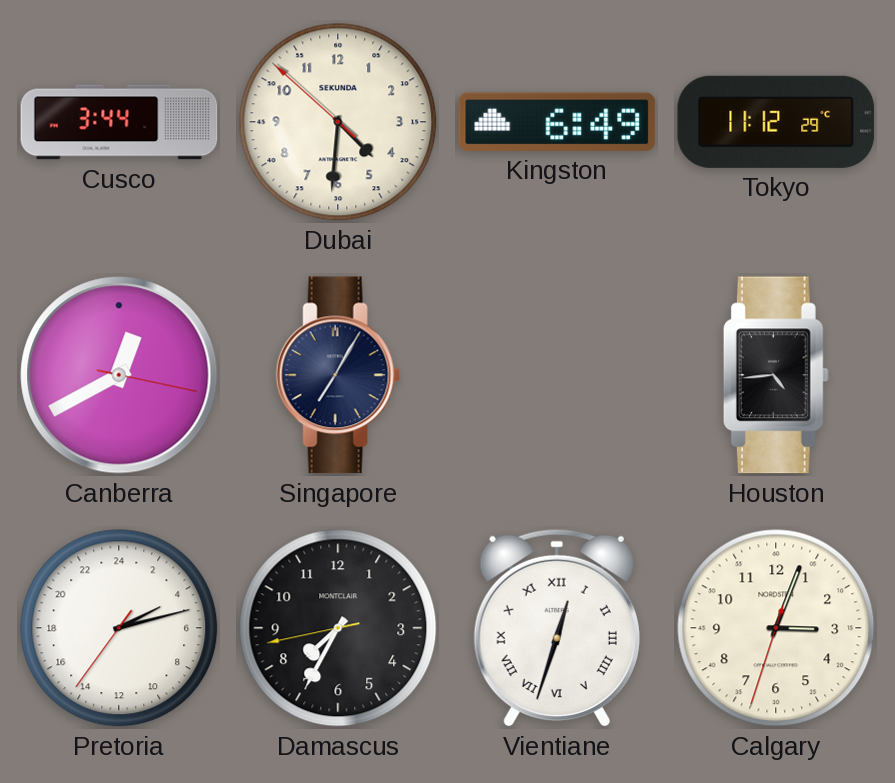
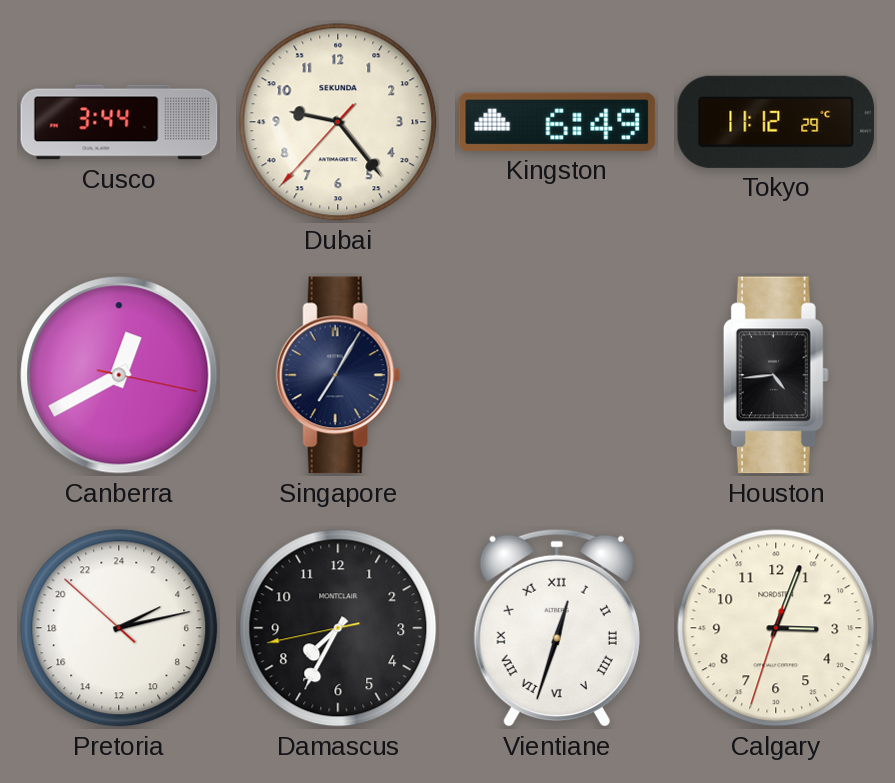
Dubai: 4:30 -> 9:23
Pretoria: 4:12:36 -> 4:12:52
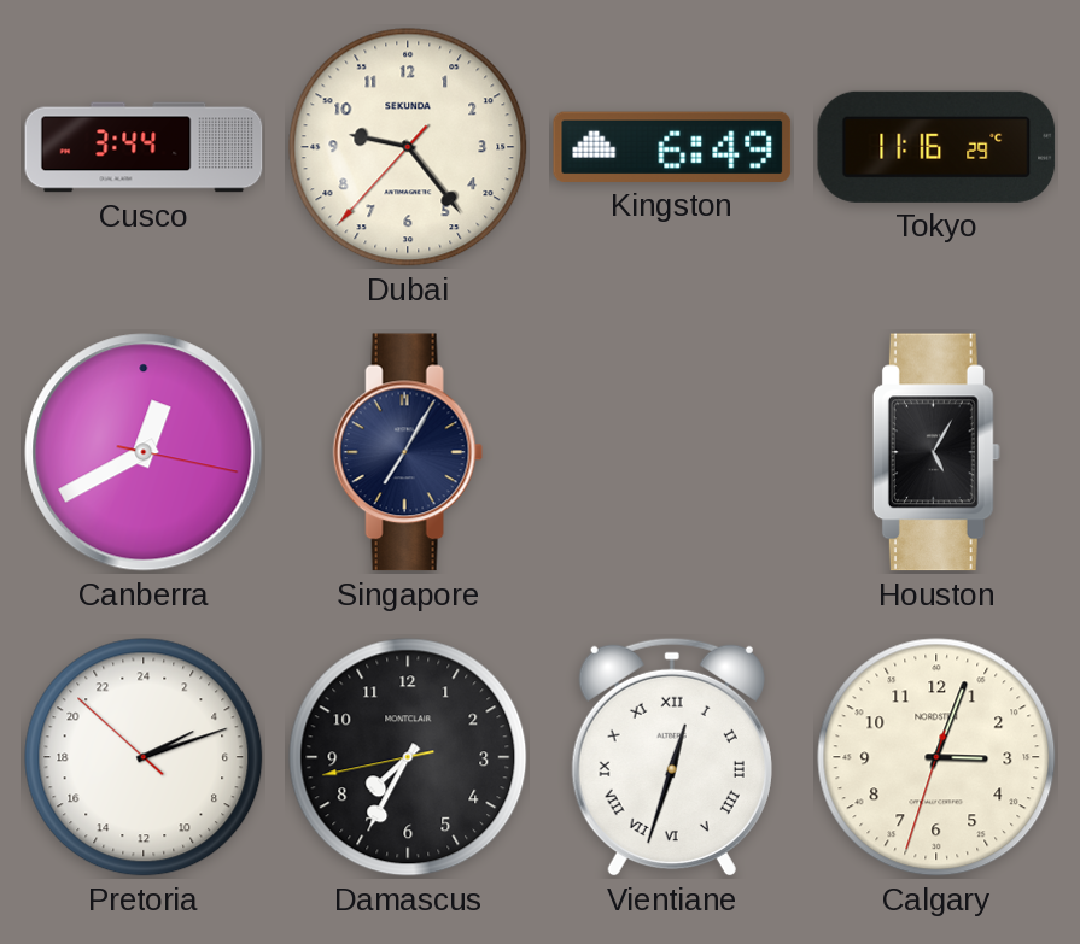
Tokyo: 11:12 -> 11:16
Houston: 4:44 -> 5:05
Pretoria: 4:12 -> 4:11
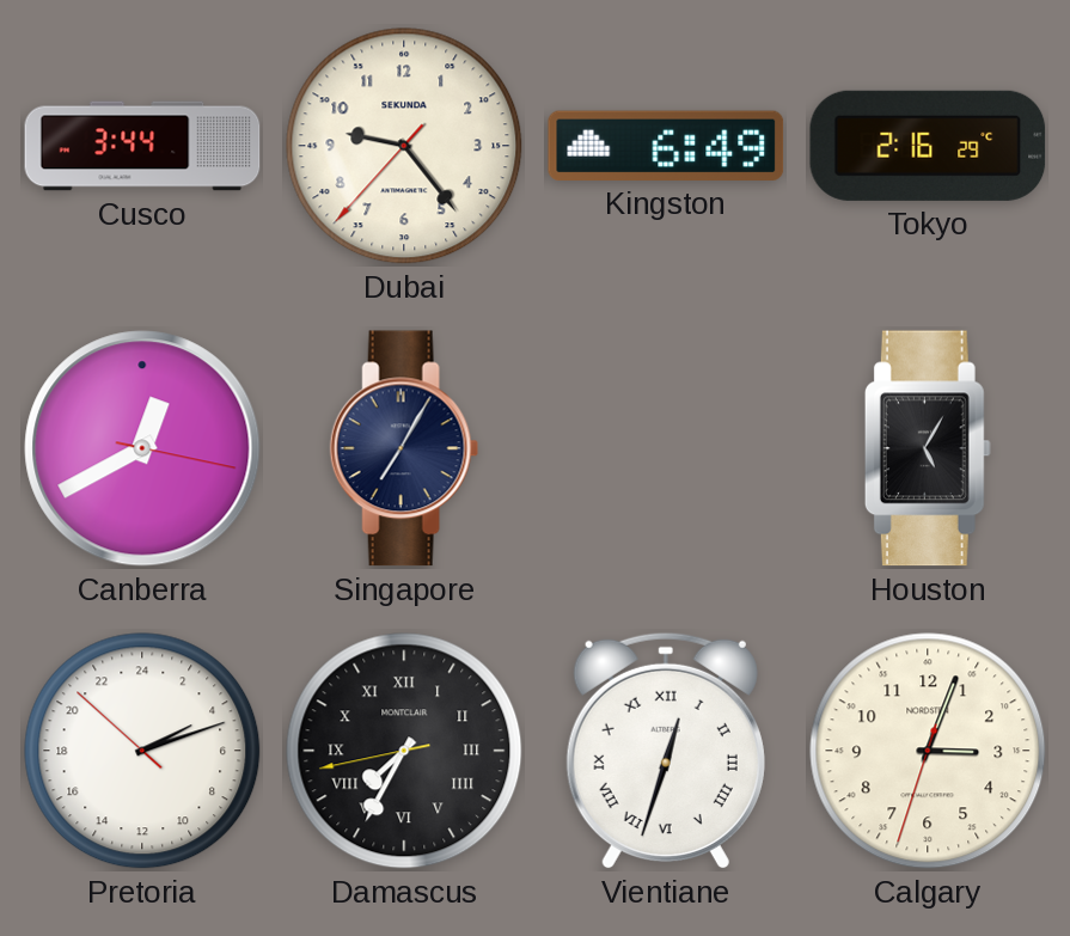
Tokyo: 11:16 -> 2:16
Damascus numerals: Arabic -> Roman
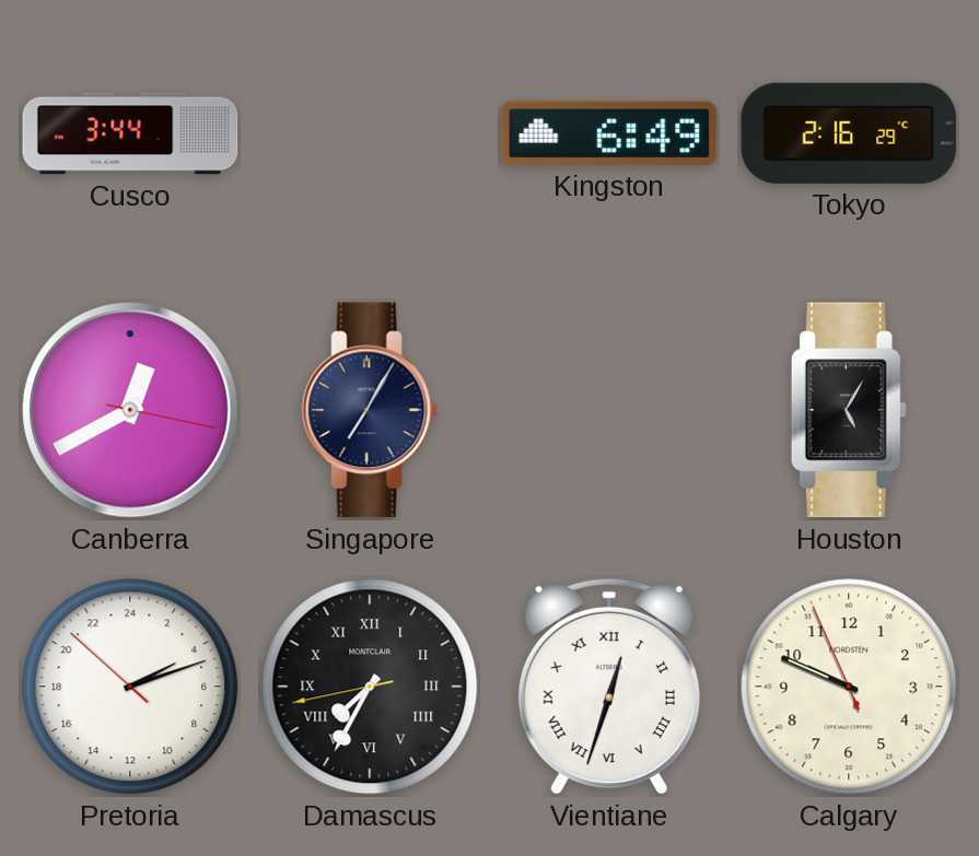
Dubai: 9:23 -> none
Calgary: 3:03 -> 9:48
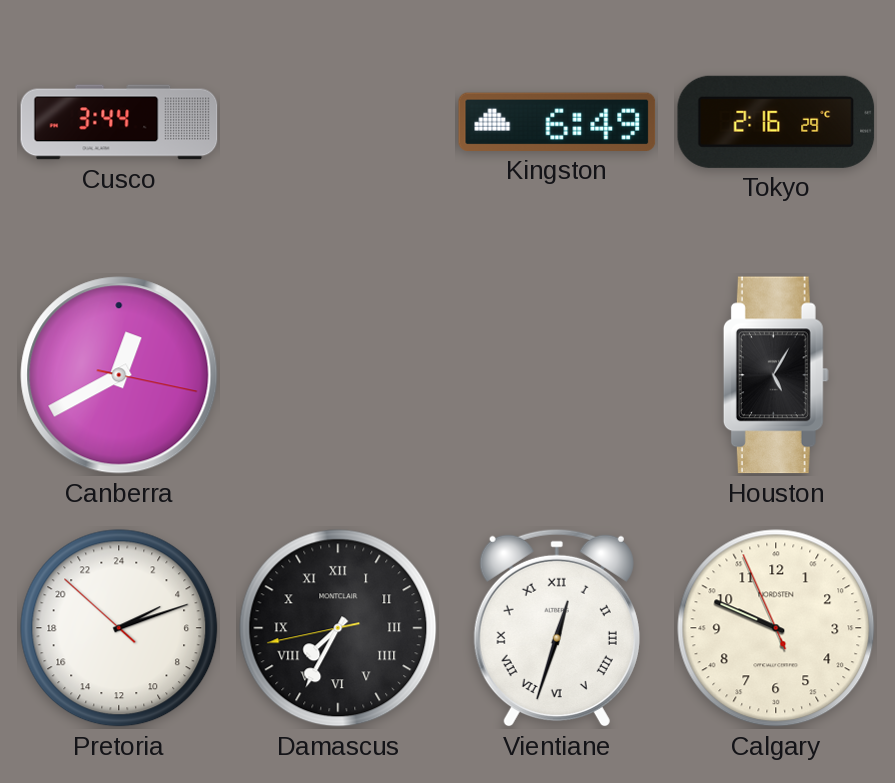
Singapore: 7:05 -> none
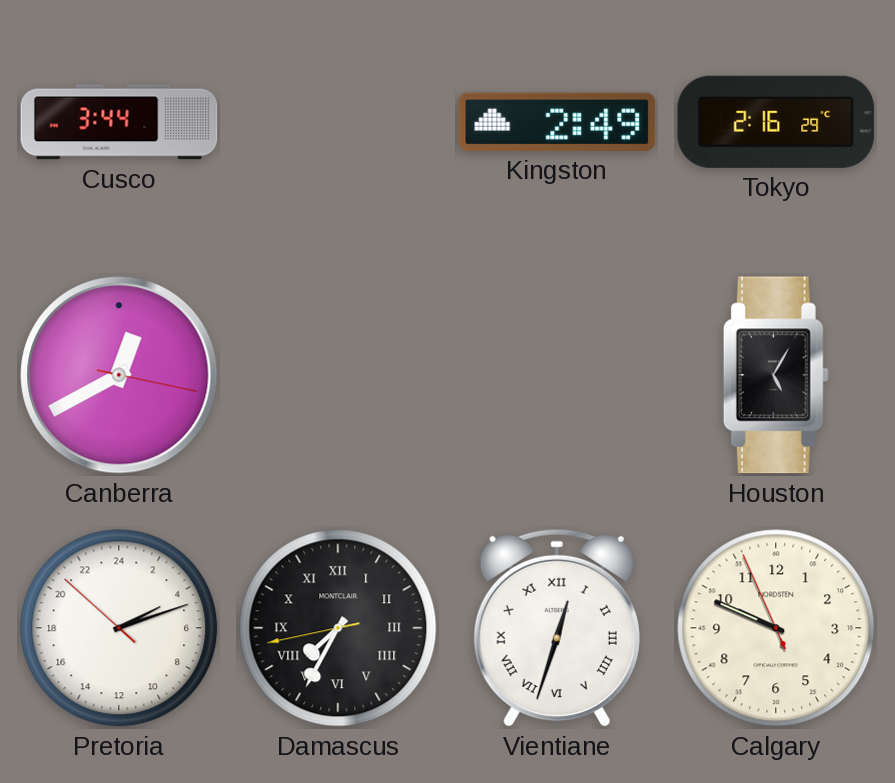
Kingston: 6:49 -> 2:49
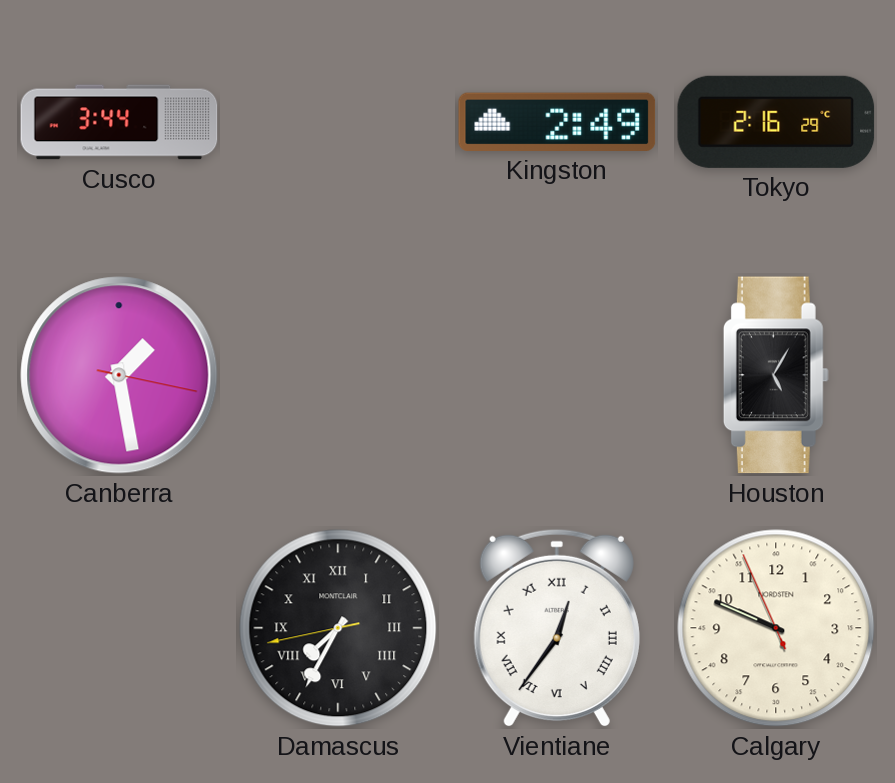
Canberra: 12:40 -> 1:28
Pretoria: 4:11 -> none
Vientiane: 12:33 -> 12:36
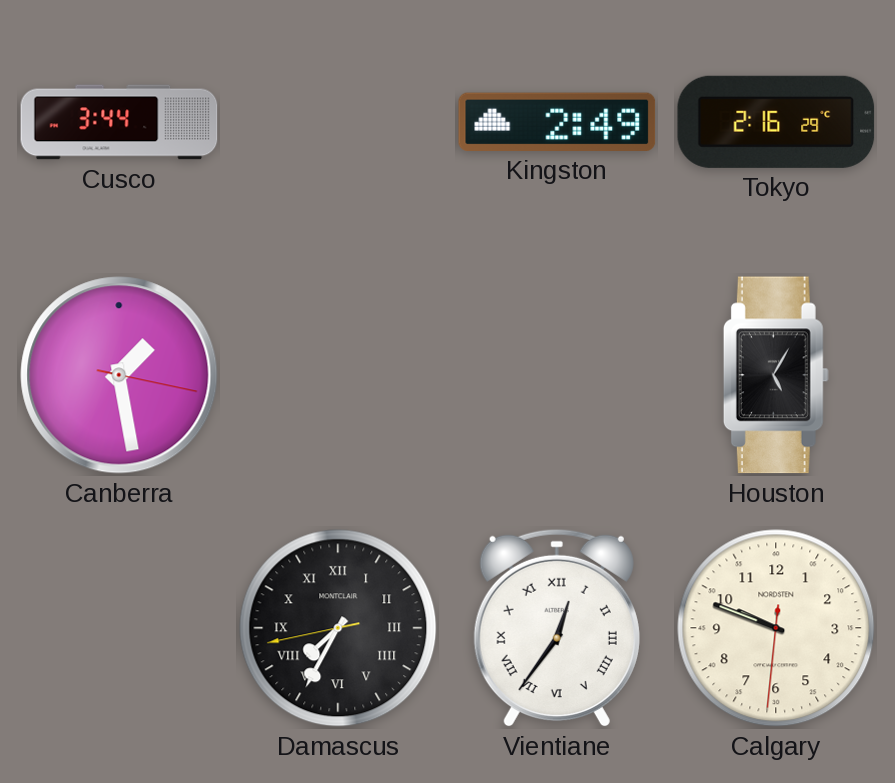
Calgary: 9:48:56 -> 9:48:31
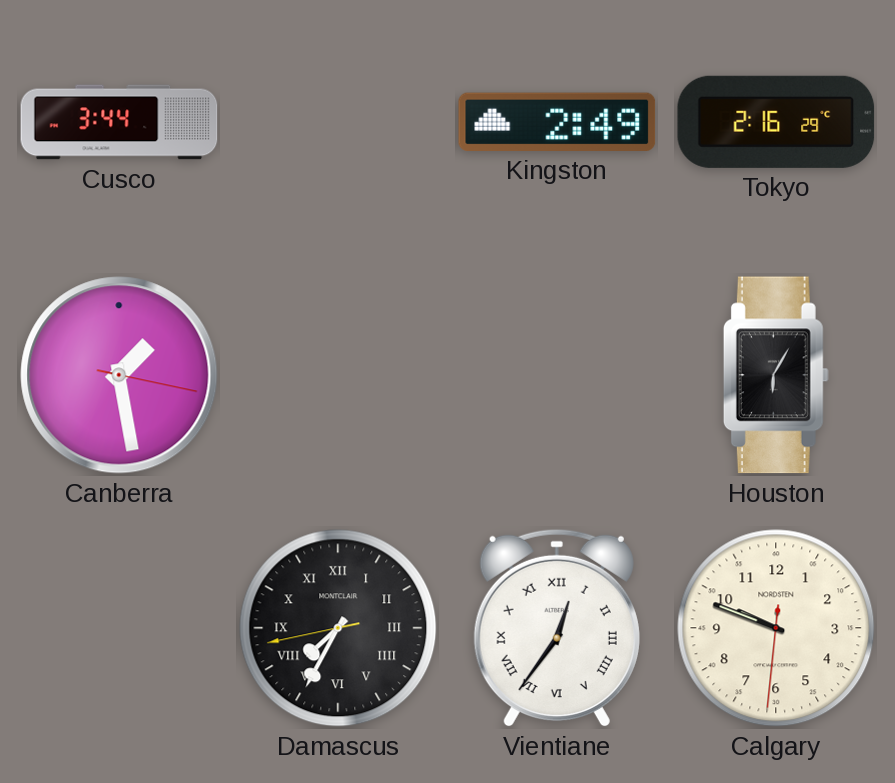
Houston: 5:05 -> 6:05
